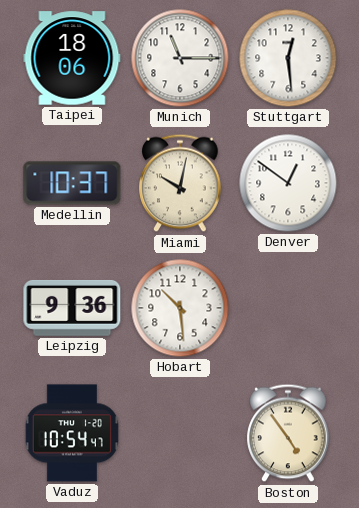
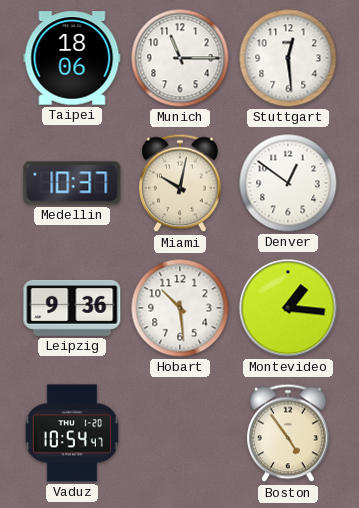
Montevideo: none -> 1:16
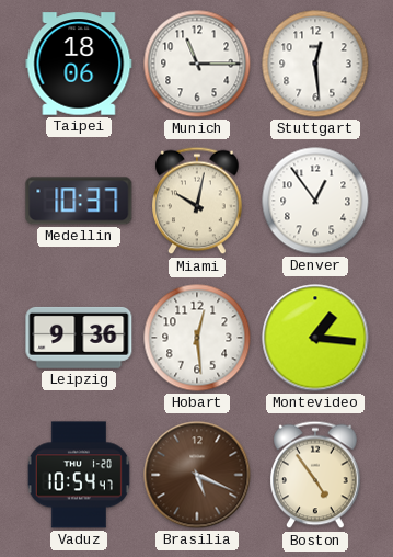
Denver: 12:51 -> 12:54
Hobart: 10:29 -> 12:29
Brasilia: none -> 5:19
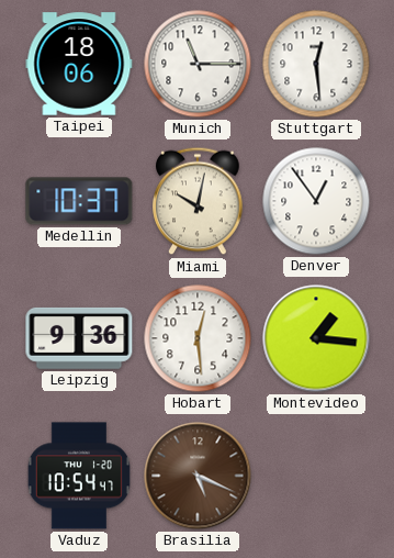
Boston: 4:54 -> none
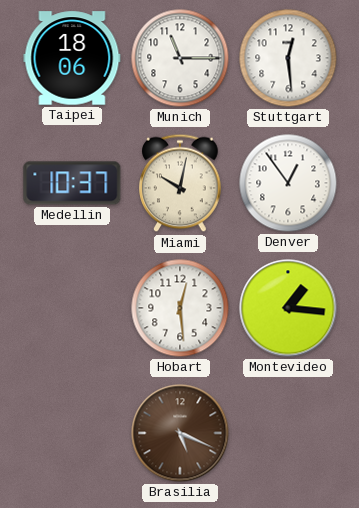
Leipzig: 9:36 -> none
Vaduz: 10:54 -> none
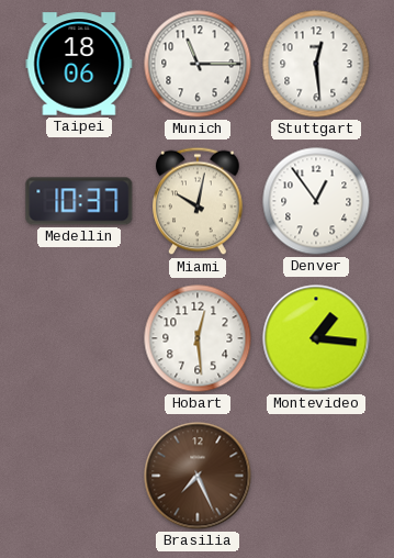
Brasilia: 5:19 -> 7:26
